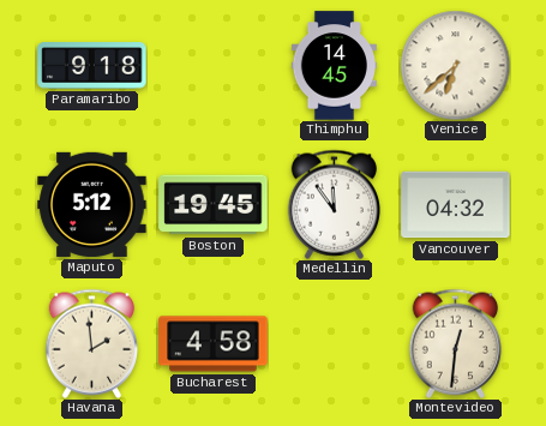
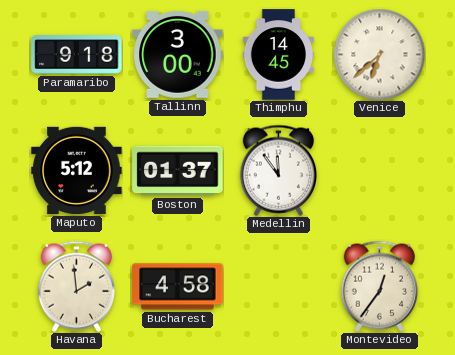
Tallinn: none -> 3:00
Boston: 19:45 -> 01:37
Vancouver: 04:32 -> none
Montevideo: 12:31 -> 12:36
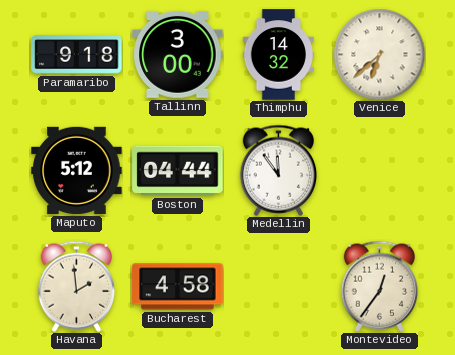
Thimphu: 14:45 -> 14:32
Boston: 01:37 -> 04:44
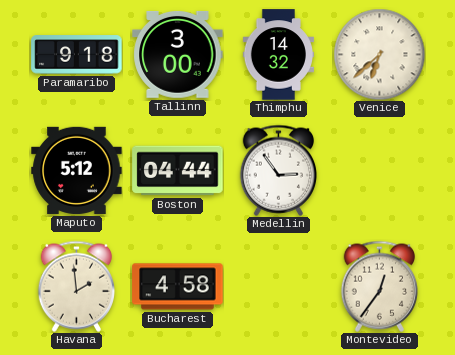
Medellin: 11:54 -> 2:54
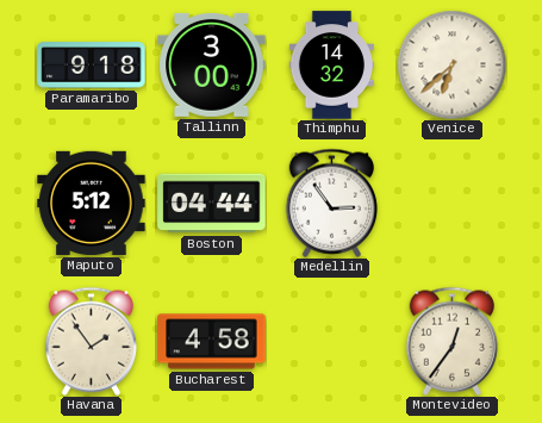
Havana: 1:59 -> 1:54
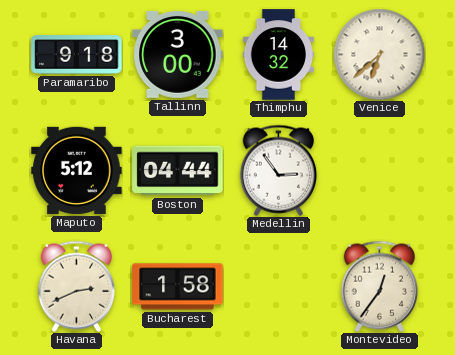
Havana: 1:54 -> 2:41
Bucharest: 4:58 -> 1:58
